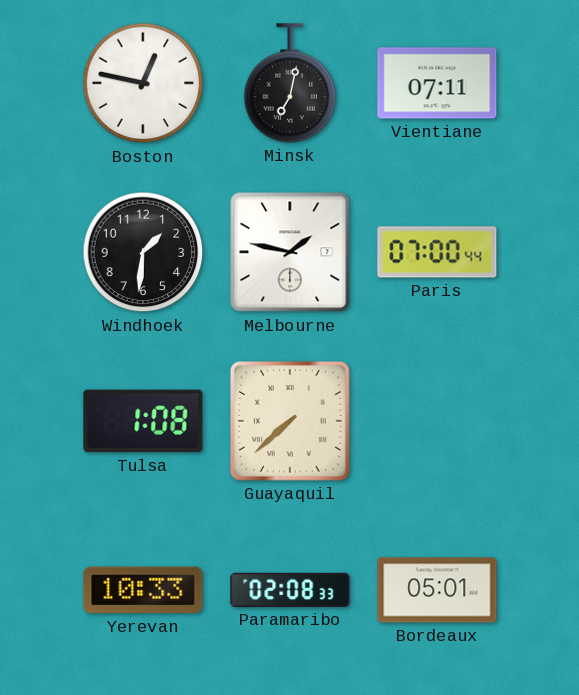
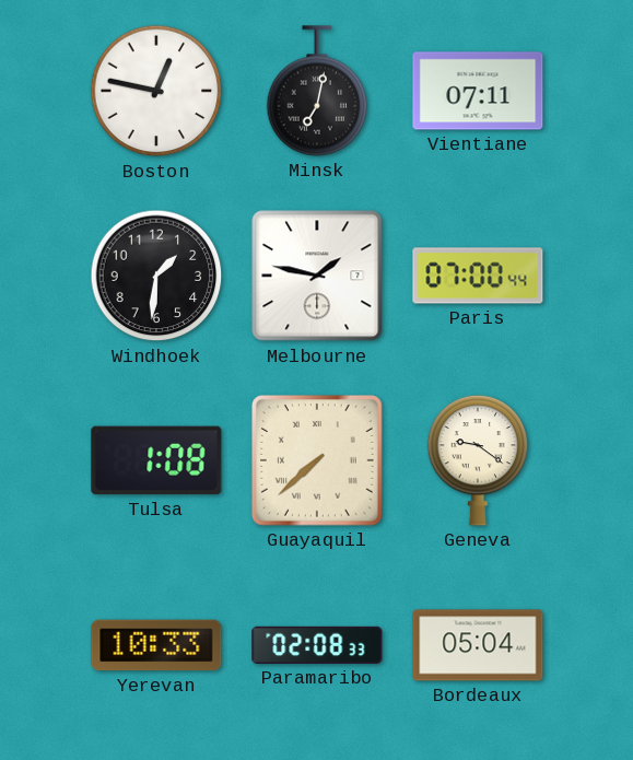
Geneva: none -> 9:21
Bordeaux: 05:01 -> 05:04
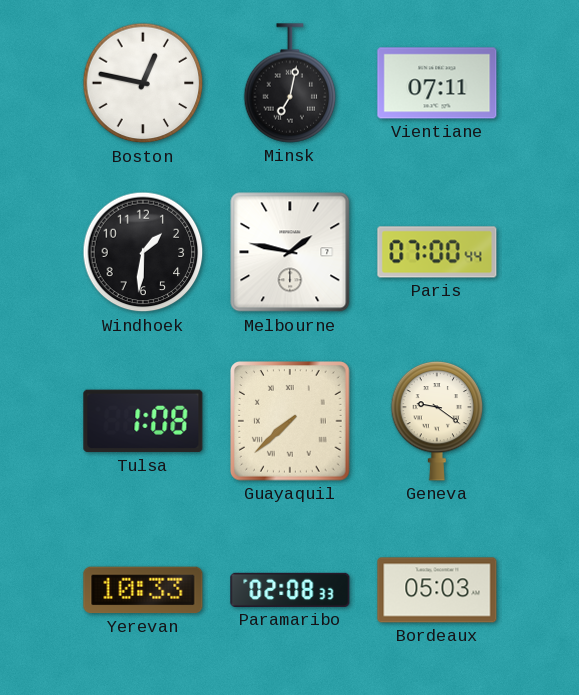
Bordeaux: 05:04 -> 05:03
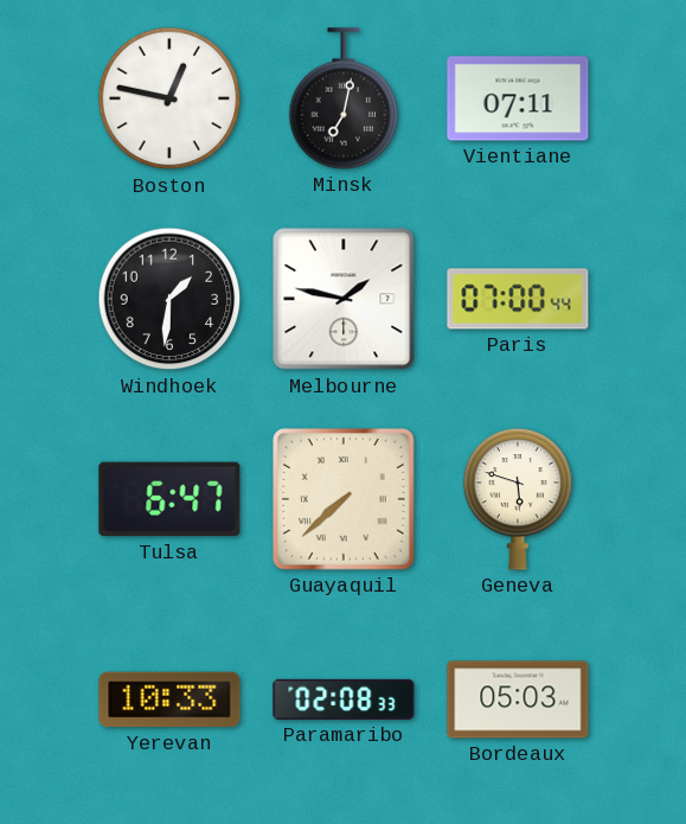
Tulsa: 1:08 -> 6:47
Geneva: 9:21 -> 5:48
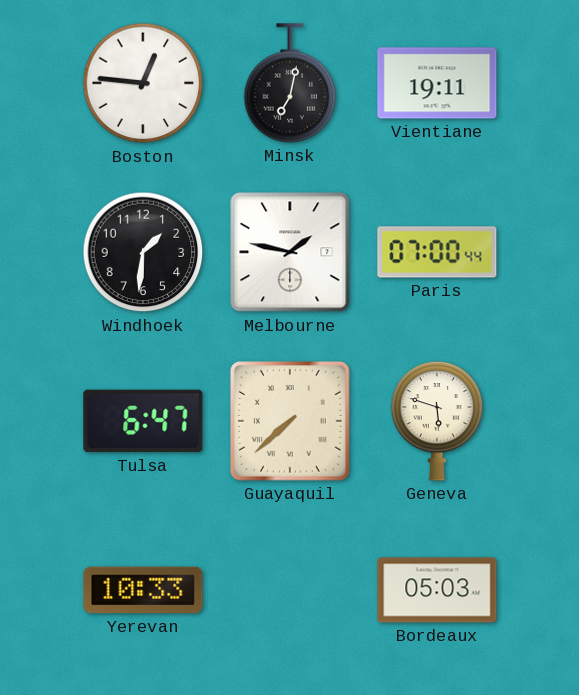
Boston: 12:47 -> 12:46
Vientiane: 07:11 -> 19:11
Paramaribo: 02:08 -> none
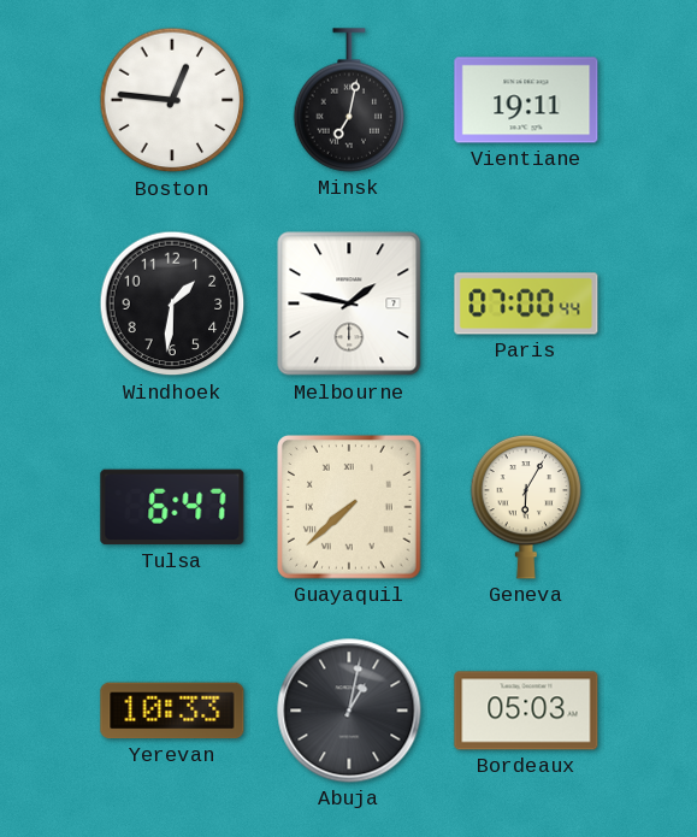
Geneva: 5:48 -> 6:05
Abuja: none -> 1:02
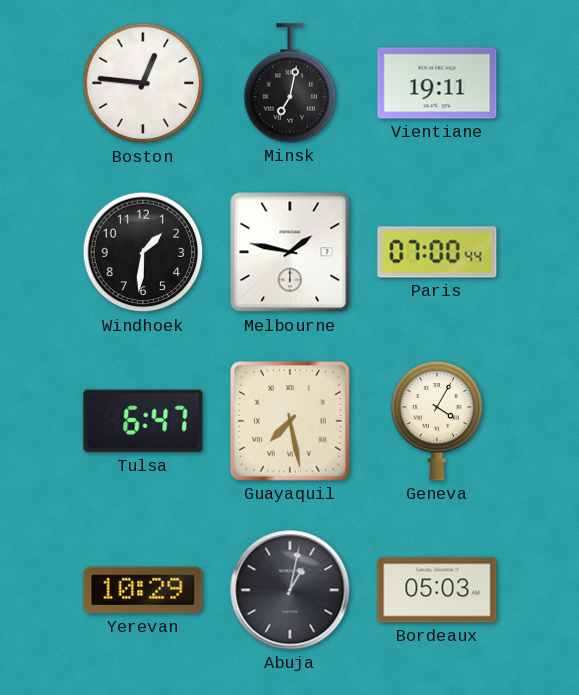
Guayaquil: 7:38 -> 7:28
Geneva: 6:05 -> 4:05
Yerevan: 10:33 -> 10:29
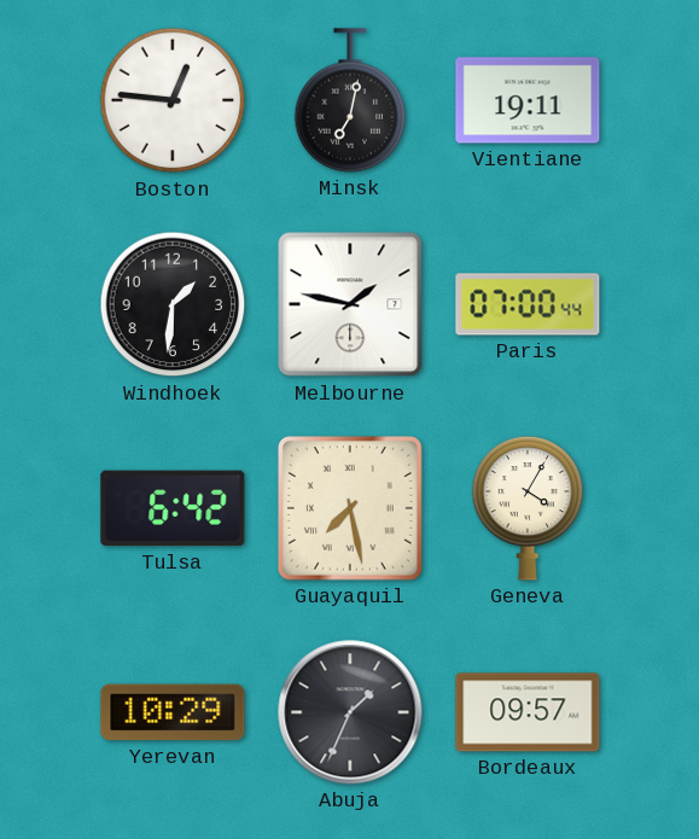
Tulsa: 6:47 -> 6:42
Abuja: 1:02 -> 1:34
Bordeaux: 05:03 -> 09:57
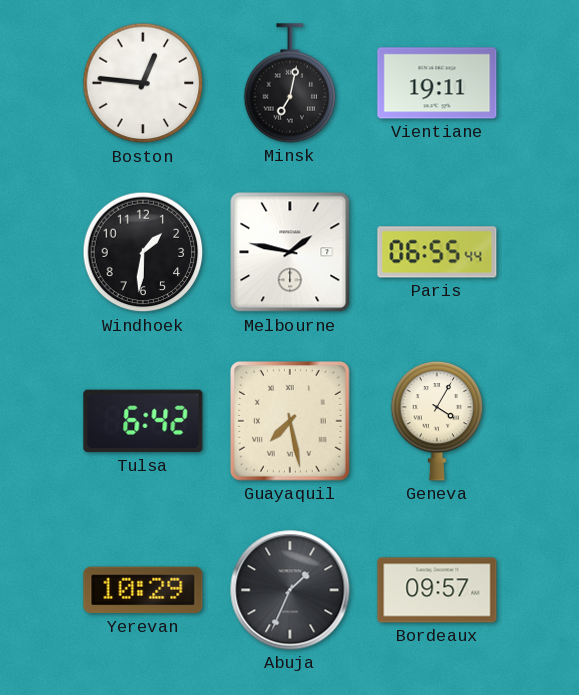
Paris: 07:00 -> 06:55
